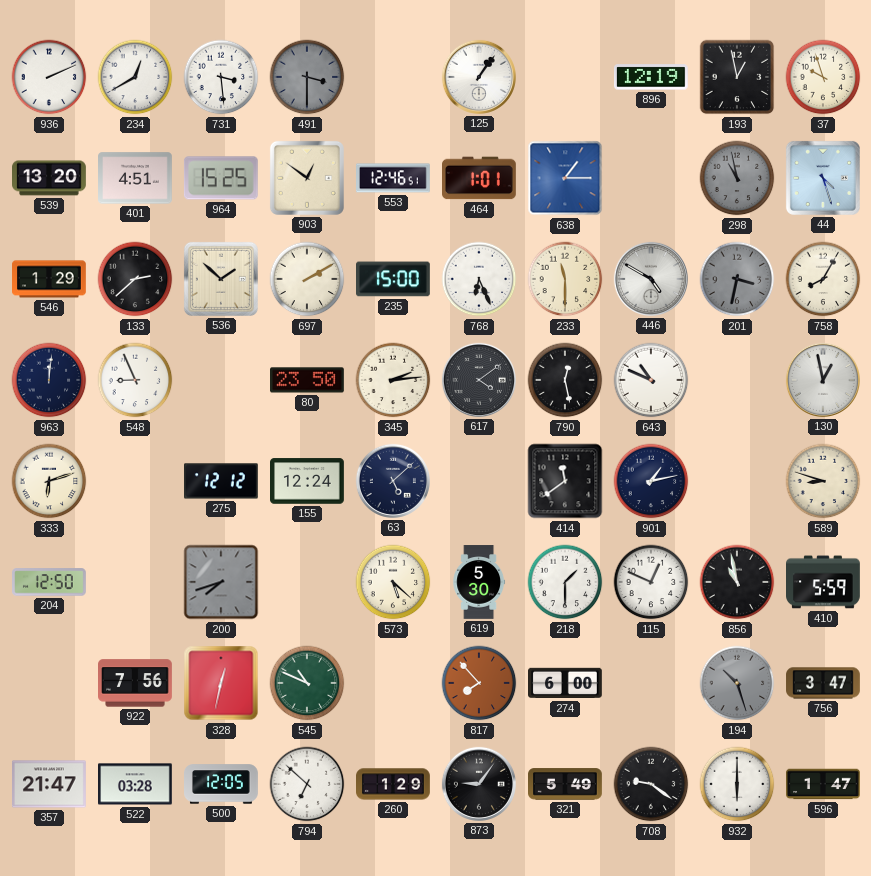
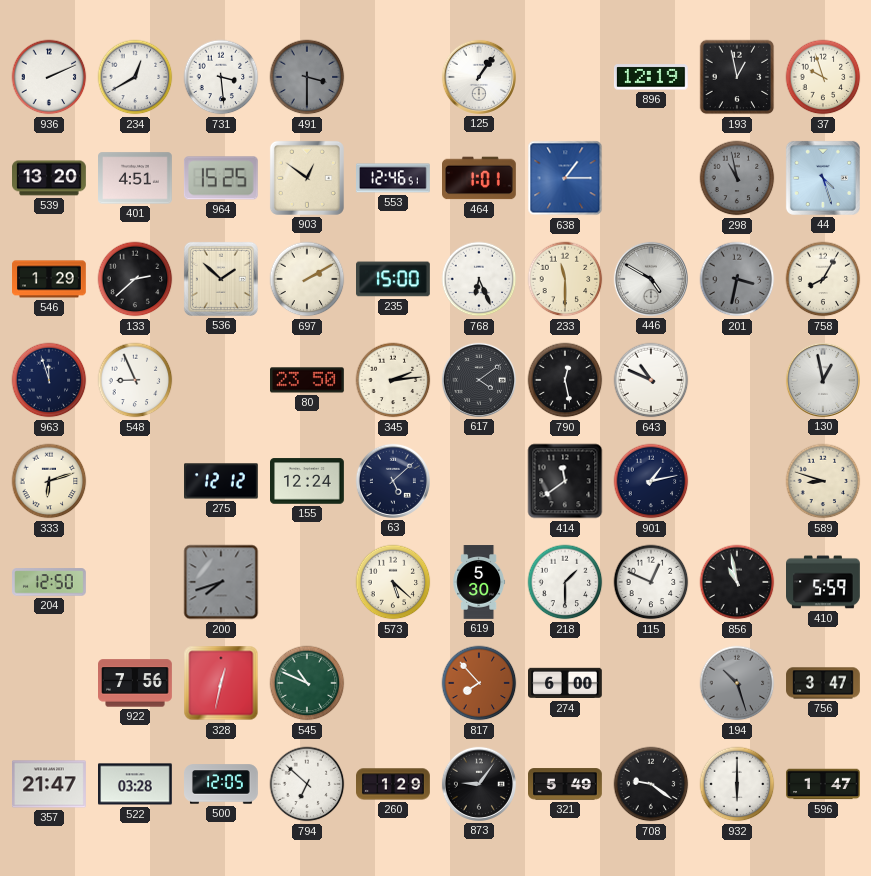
963: 12:01 -> 11:57
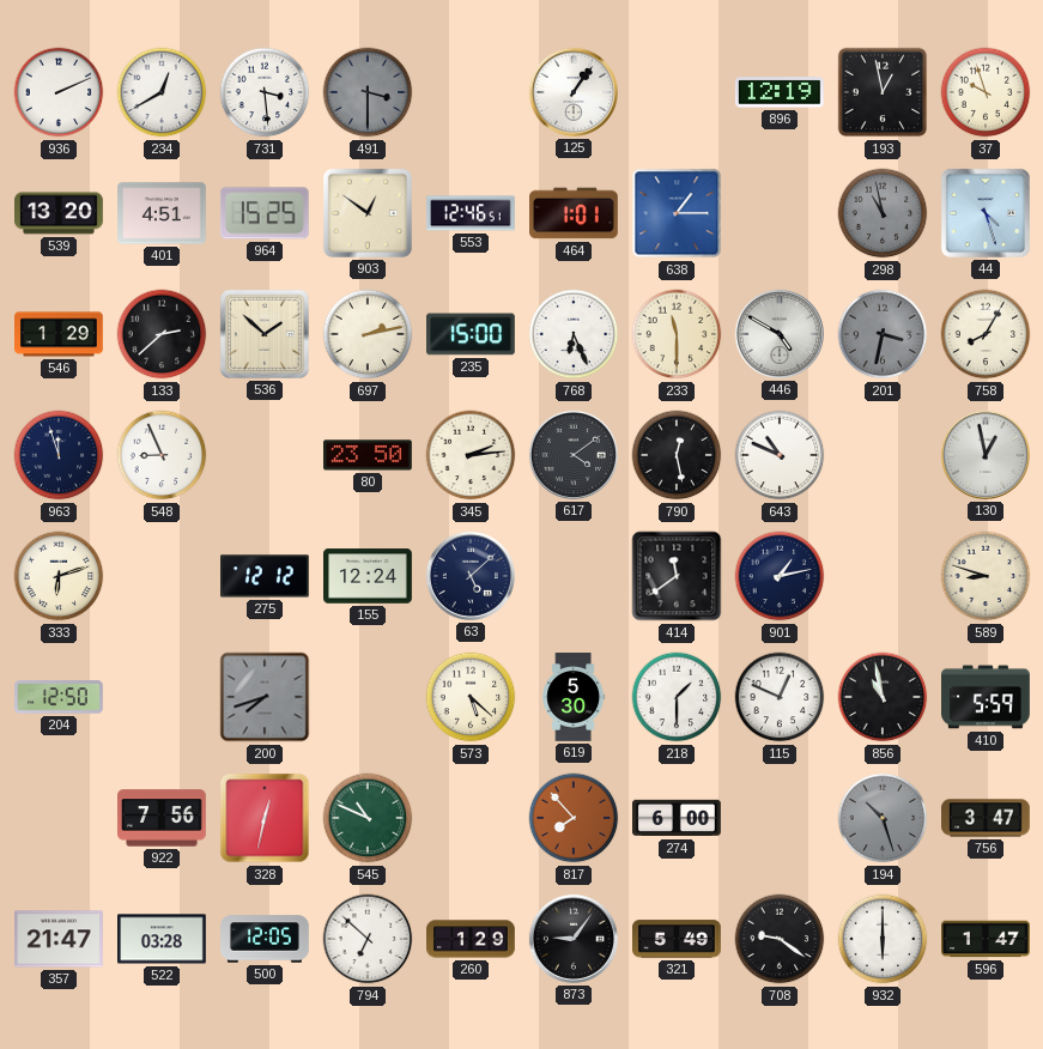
697: 2:10 -> 2:13
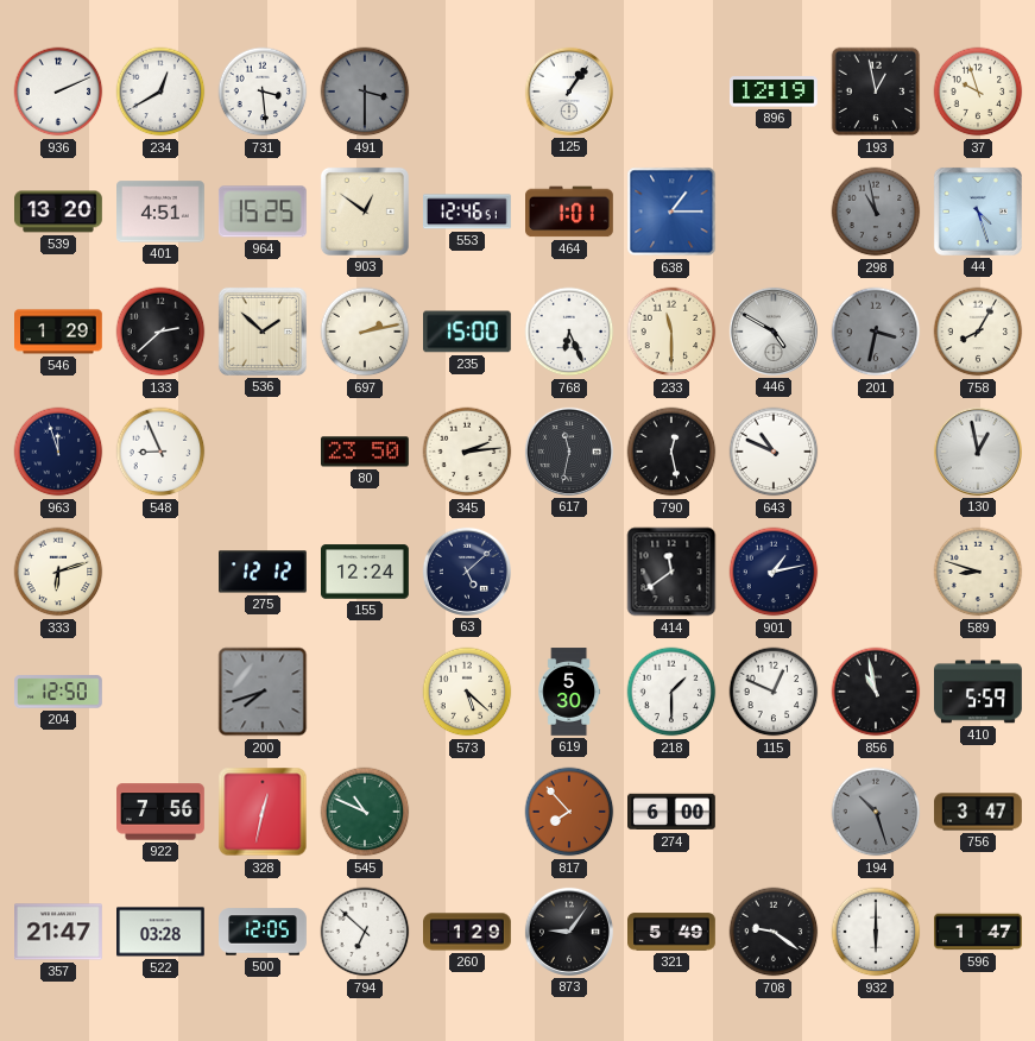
617: 4:09 -> 11:32
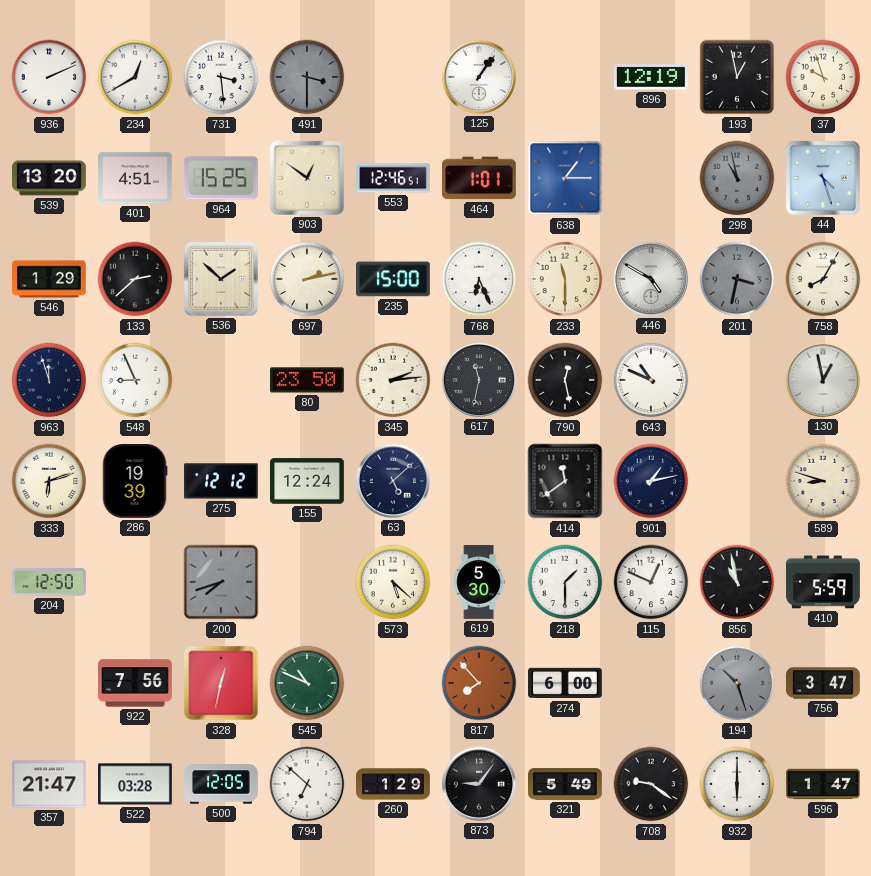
286: none -> 19:39
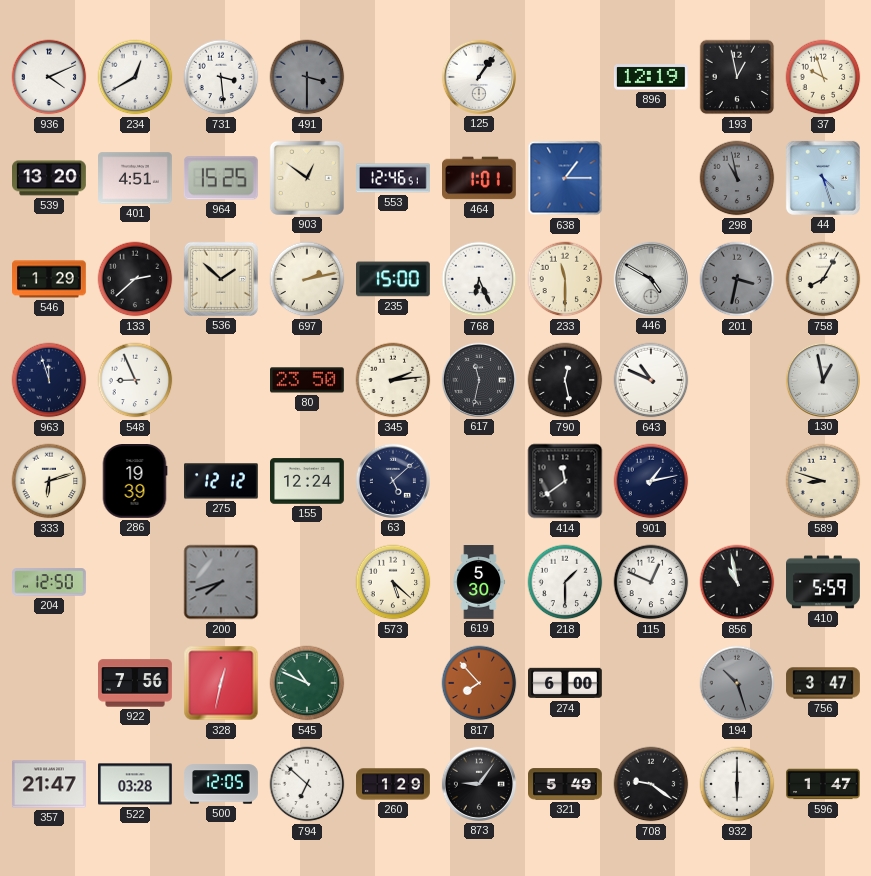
936: 2:11 -> 4:11
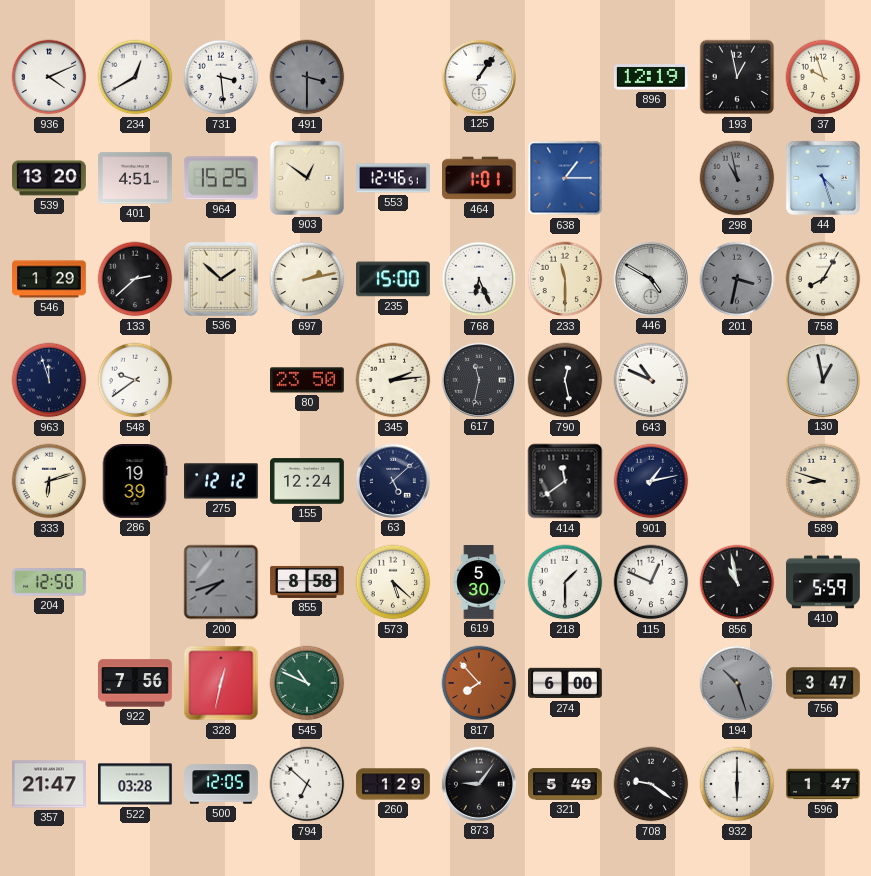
548: 8:56 -> 9:39
855: none -> 8:58
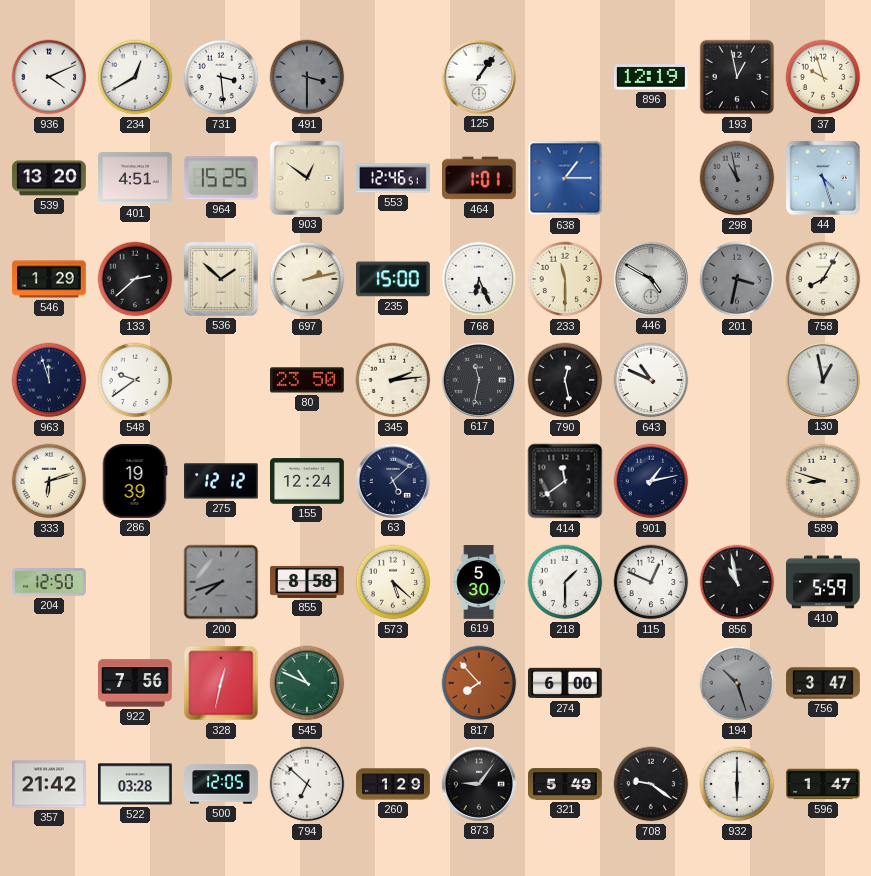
357: 21:47 -> 21:42
